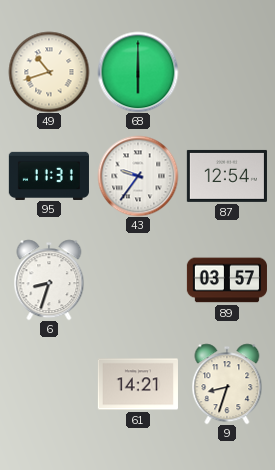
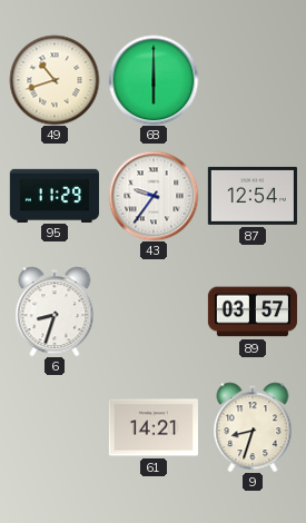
95: 11:31 -> 11:29
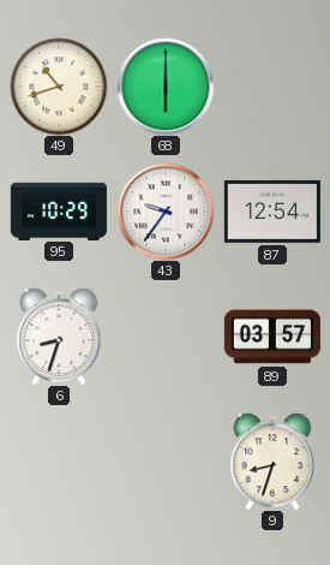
95: 11:29 -> 10:29
61: 14:21 -> none
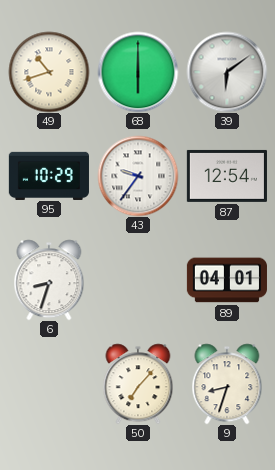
39: none -> 6:09
89: 03:57 -> 04:01
50: none -> 7:07
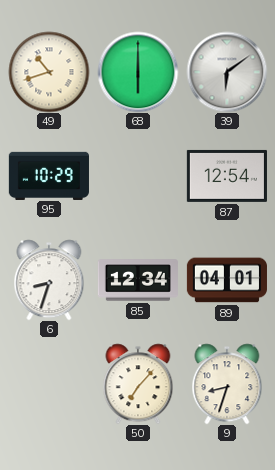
43: 9:36 -> none
85: none -> 12:34
